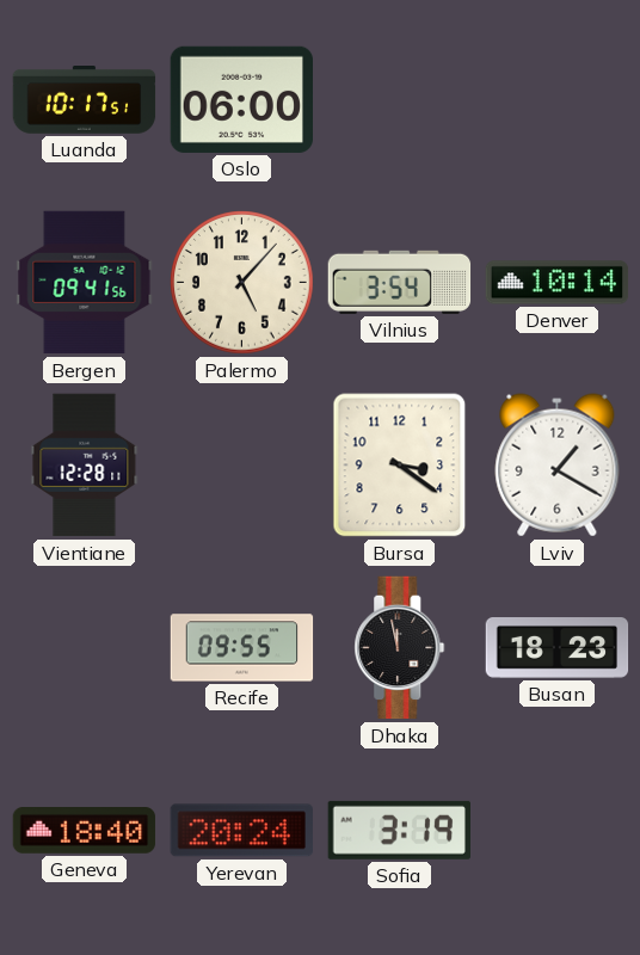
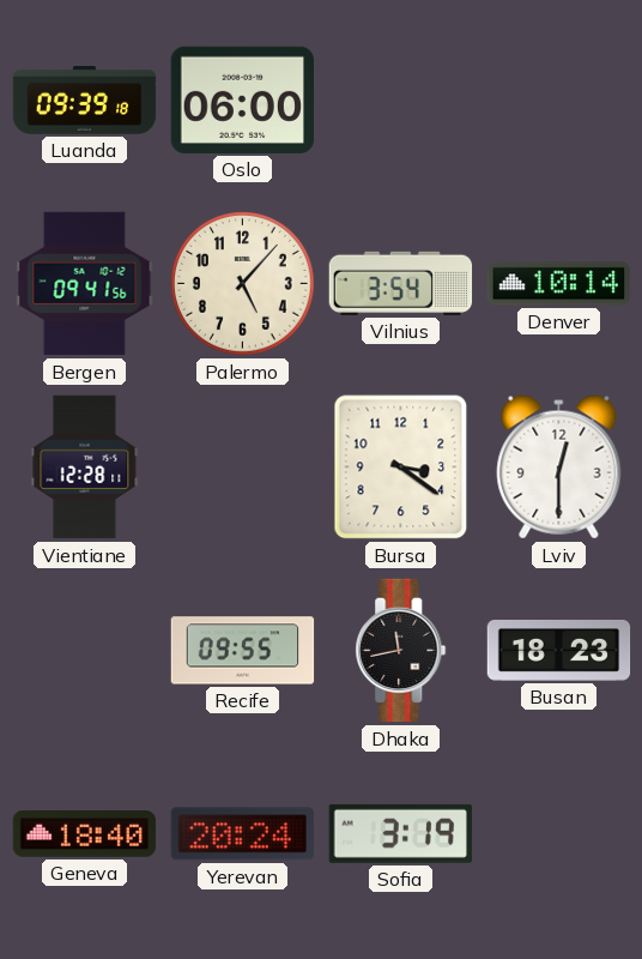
Luanda: 10:17 -> 09:39
Lviv: 1:20 -> 12:30
Dhaka: 11:58 -> 11:43
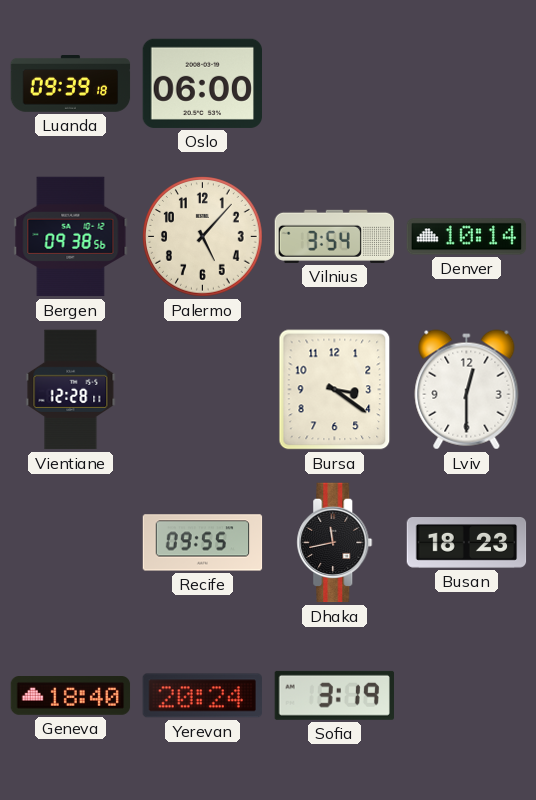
Bergen: 09:41 -> 09:38
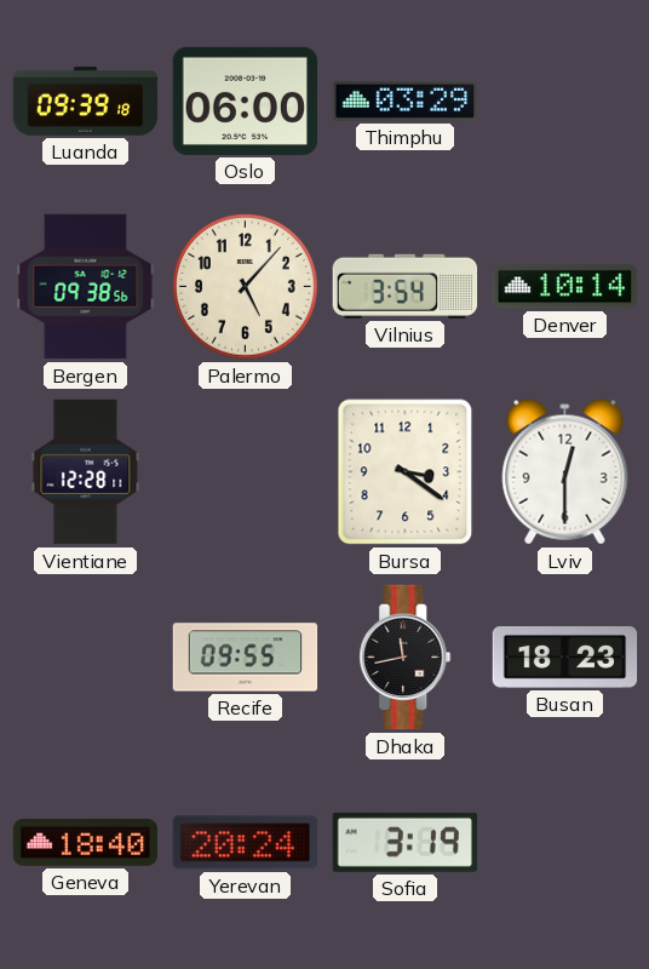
Thimphu: none -> 03:29
